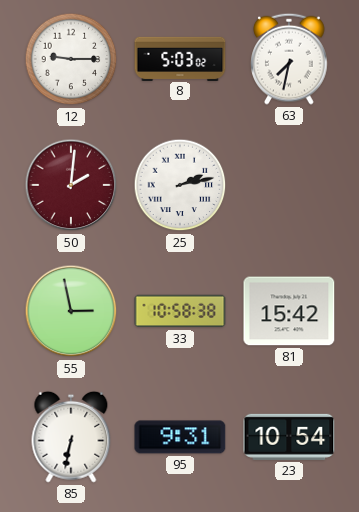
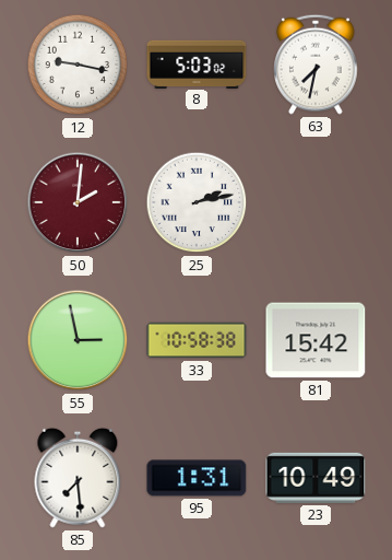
12: 9:15 -> 9:17
85: 6:32 -> 7:29
95: 9:31 -> 1:31
23: 10:54 -> 10:49
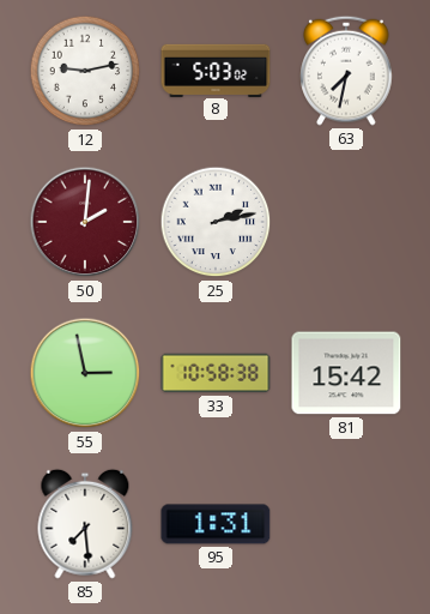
12: 9:17 -> 9:13
23: 10:49 -> none
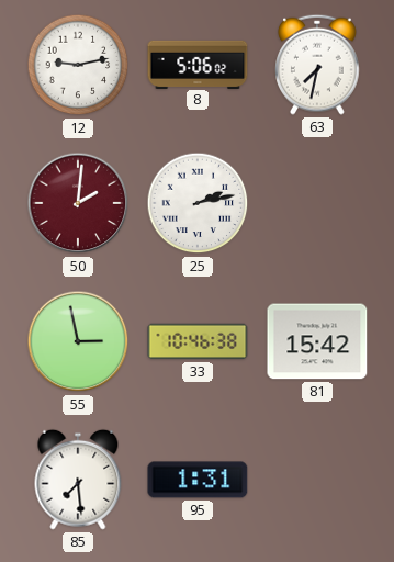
8: 5:03 -> 5:06
33: 10:58 -> 10:46
